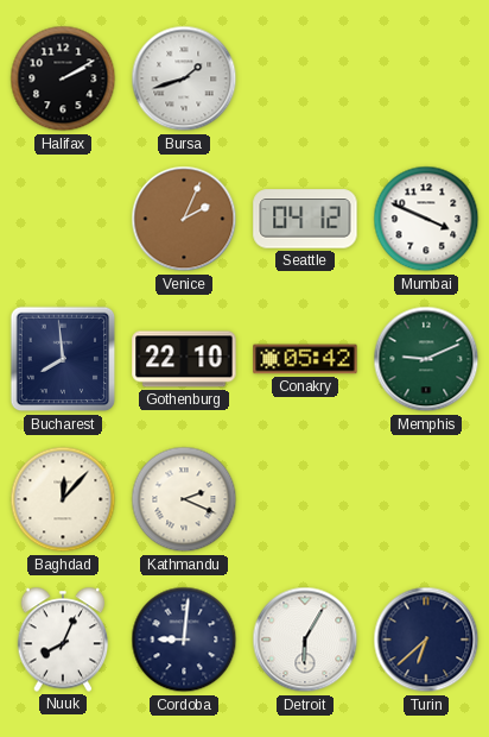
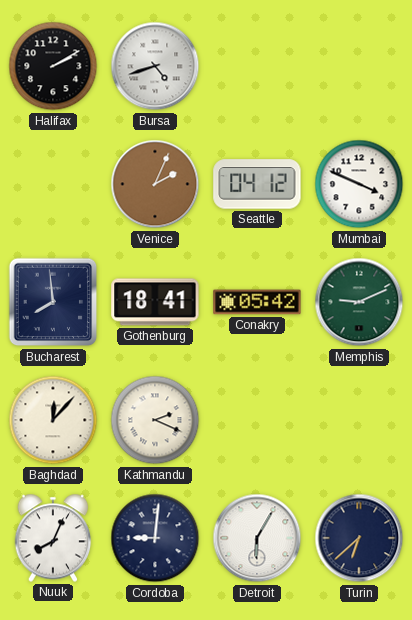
Bursa: 1:42 -> 4:42
Gothenburg: 22:10 -> 18:41
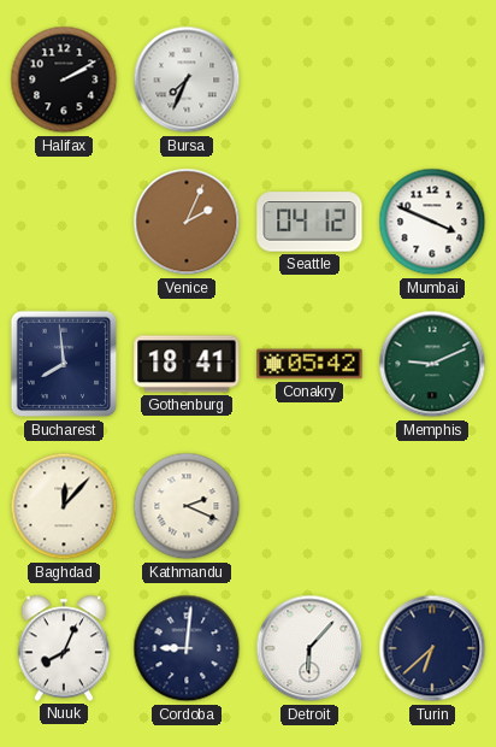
Bursa: 4:42 -> 7:34
Detroit: 6:05 -> 6:07
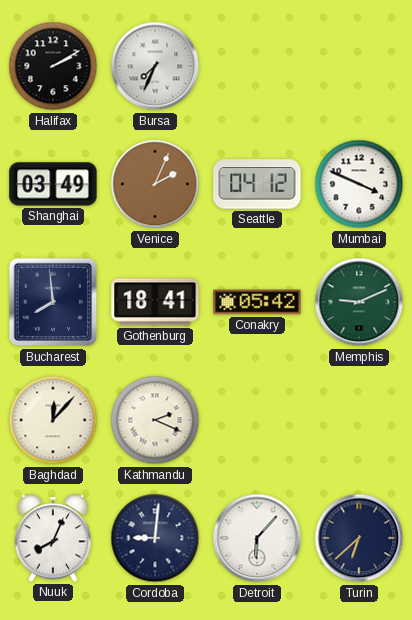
Shanghai: none -> 03:49
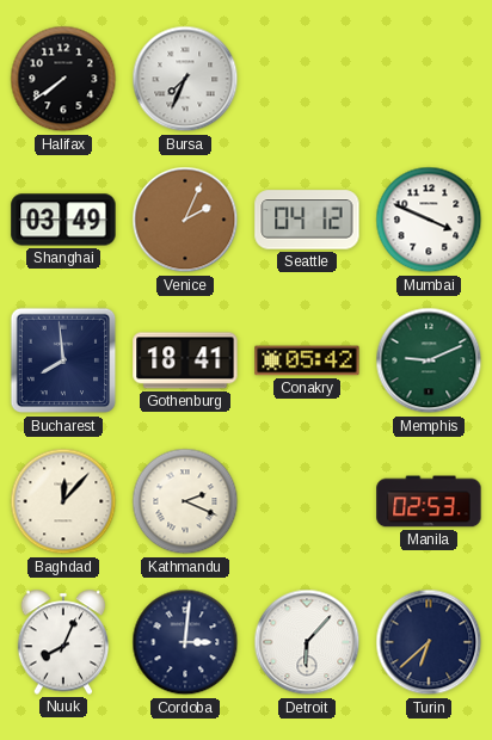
Halifax: 2:10 -> 7:39
Manila: none -> 02:53
Cordoba: 9:01 -> 3:01
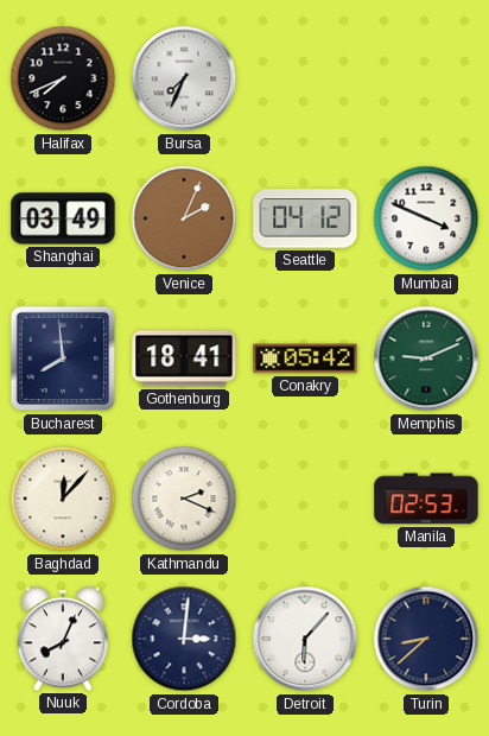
Halifax: 7:39 -> 7:41
Turin: 6:38 -> 8:38
